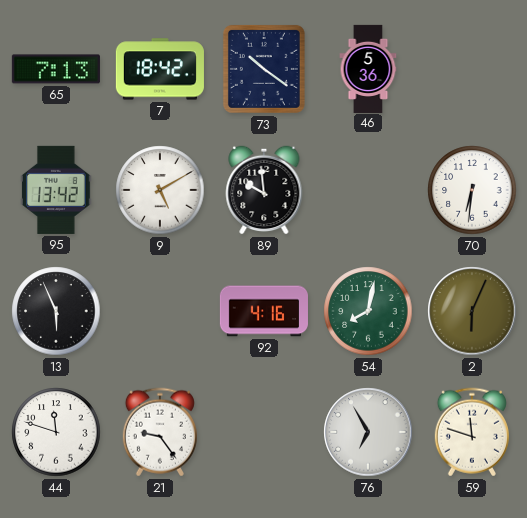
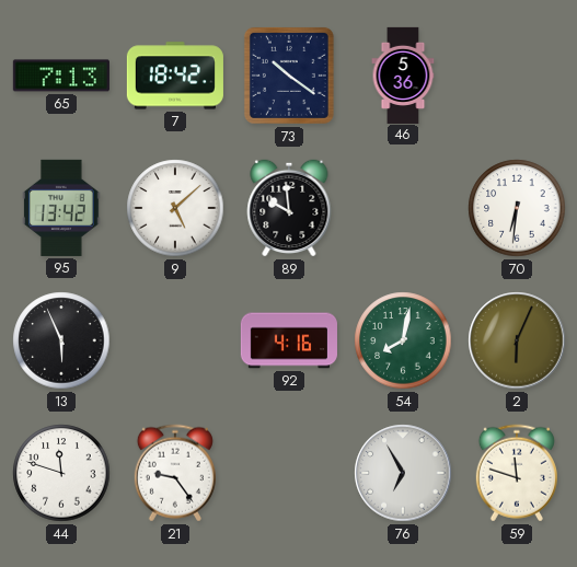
9: 5:10 -> 5:08
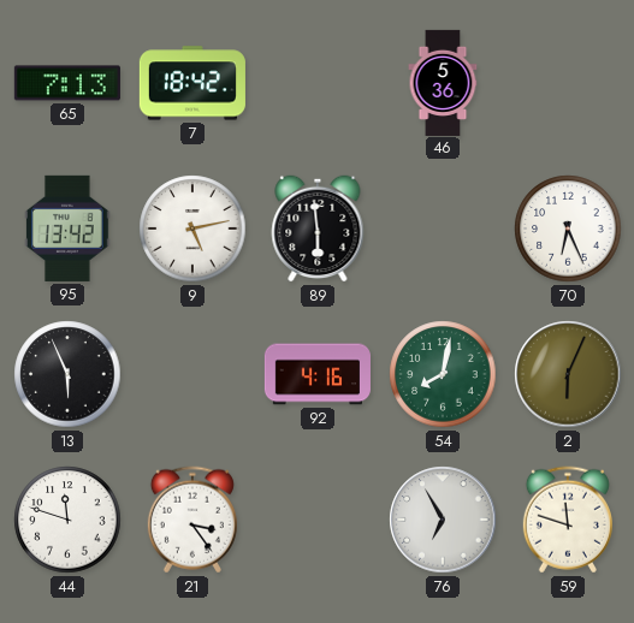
73: 10:21 -> none
9: 5:08 -> 5:13
89: 9:59 -> 5:59
70: 6:31 -> 6:26
21: 9:24 -> 3:24
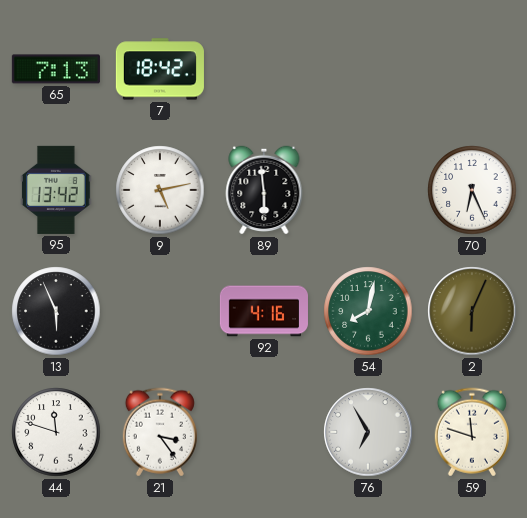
46: 5:36 -> none
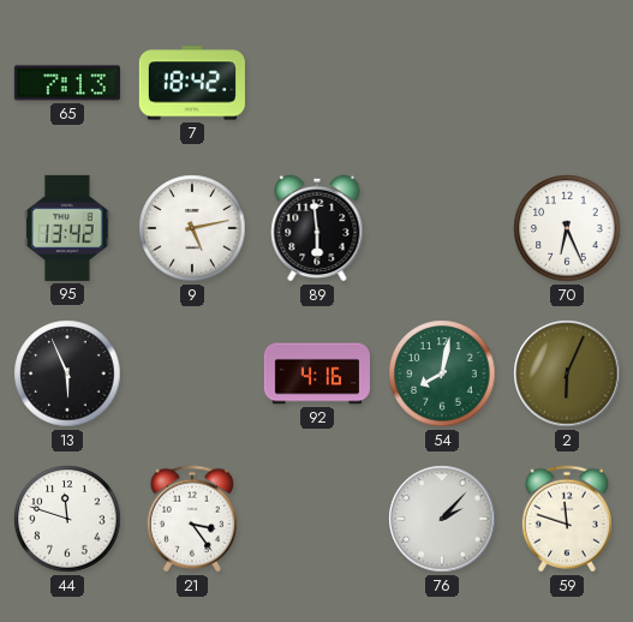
76: 6:55 -> 2:07
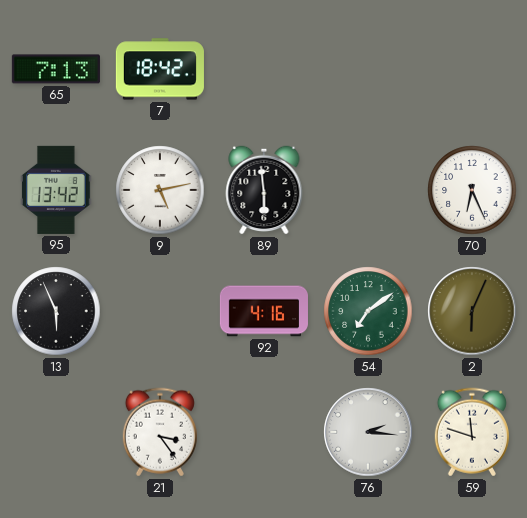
54: 8:02 -> 7:09
44: 11:48 -> none
76: 2:07 -> 2:16
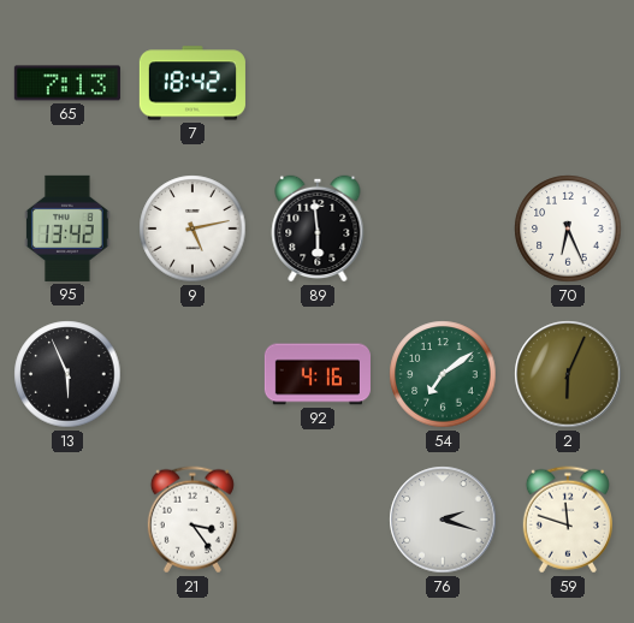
76: 2:16 -> 2:18
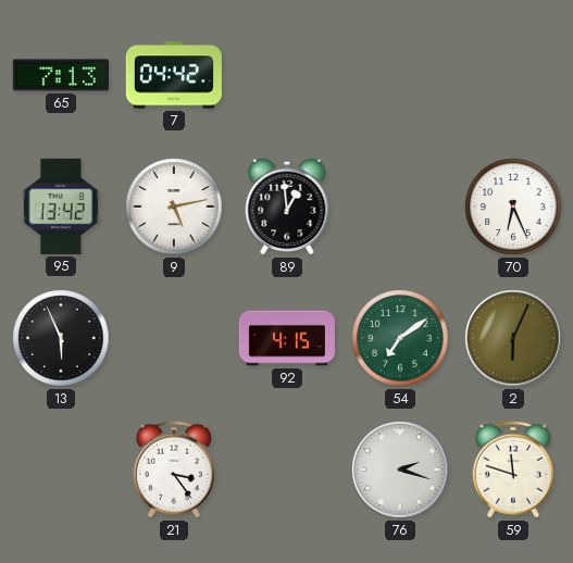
7: 18:42 -> 04:42
89: 5:59 -> 12:59
92: 4:16 -> 4:15
